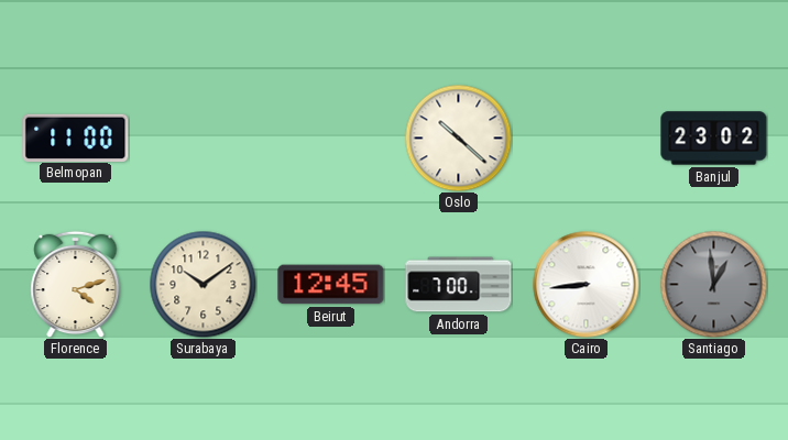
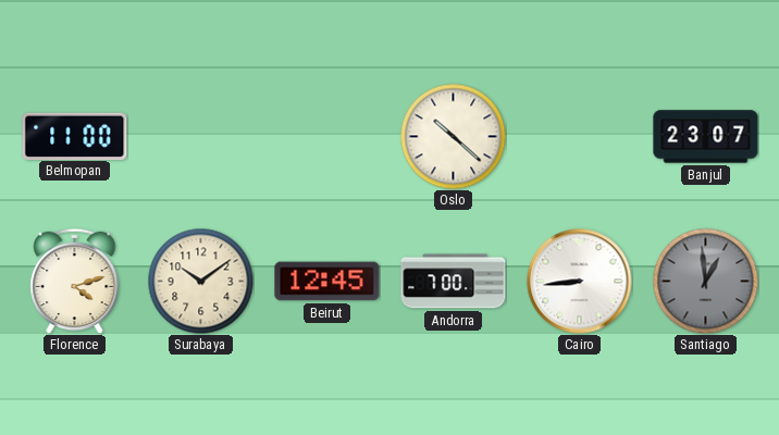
Banjul: 23:02 -> 23:07
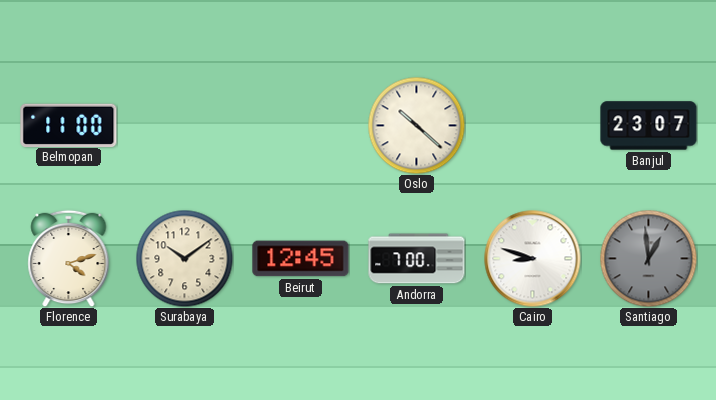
Cairo: 8:44 -> 8:48
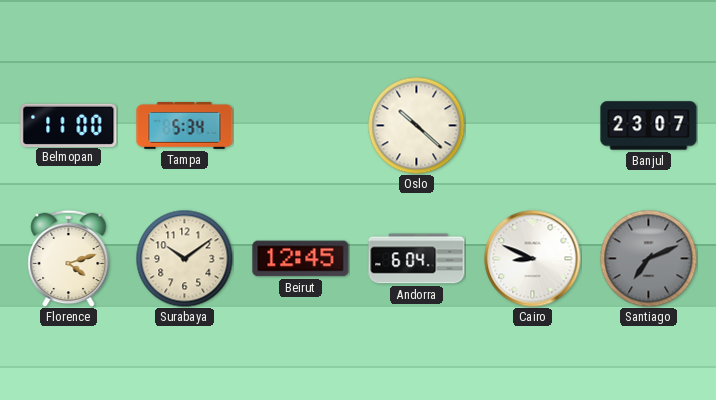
Tampa: none -> 5:34
Andorra: 7:00 -> 6:04
Cairo: 8:48 -> 8:49
Santiago: 12:59 -> 7:11
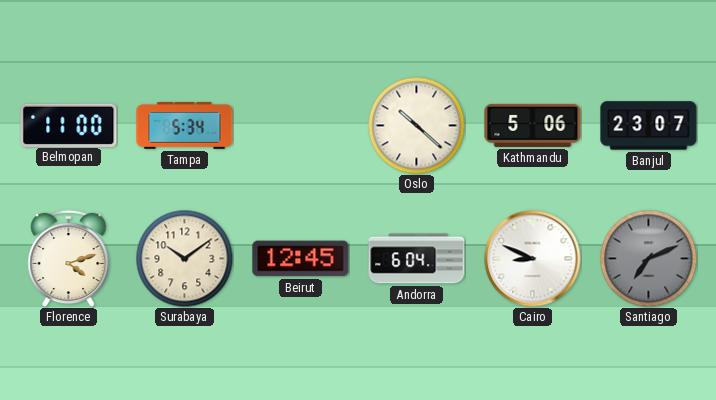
Kathmandu: none -> 5:06
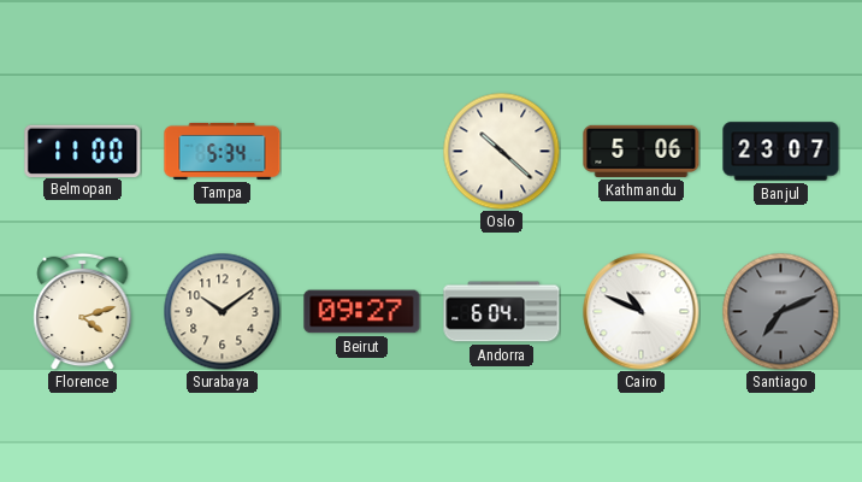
Beirut: 12:45 -> 09:27
Cairo: 8:49 -> 10:49
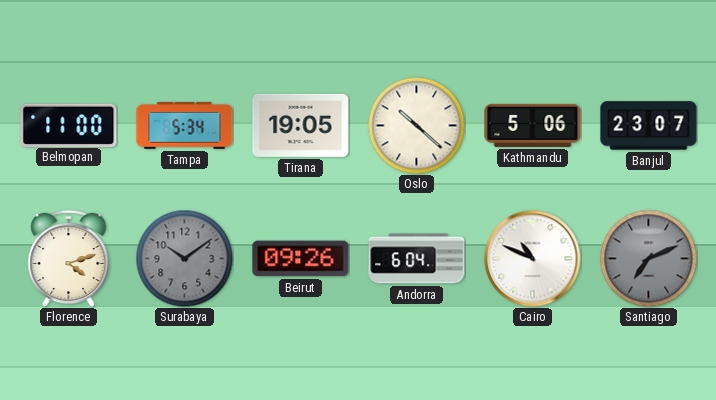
Tirana: none -> 19:05
Surabaya dial: cream -> grey
Beirut: 09:27 -> 09:26
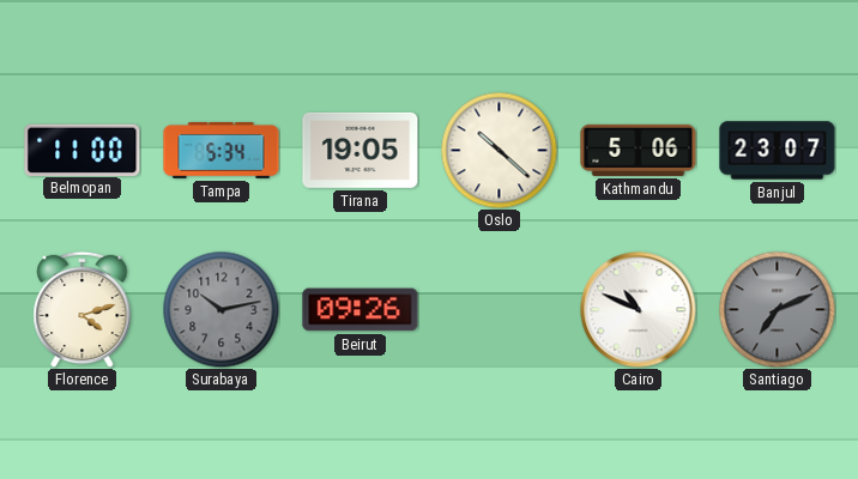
Surabaya: 10:09 -> 10:13
Andorra: 6:04 -> none
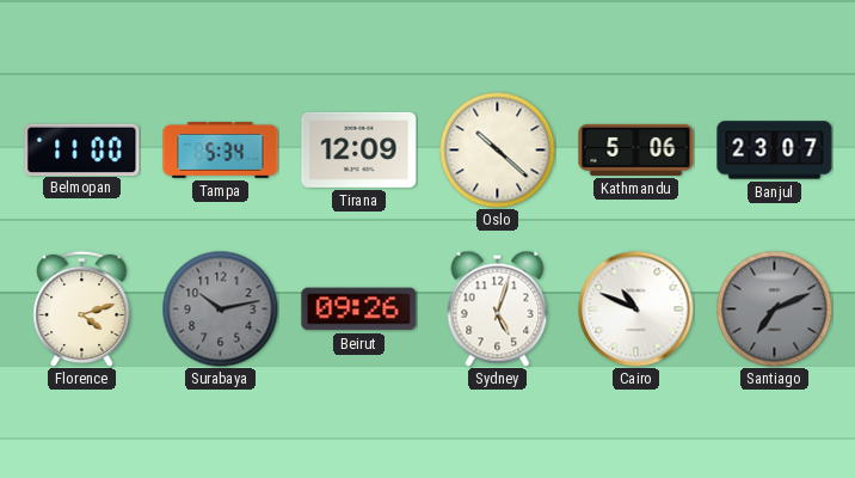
Tirana: 19:05 -> 12:09
Sydney: none -> 5:03
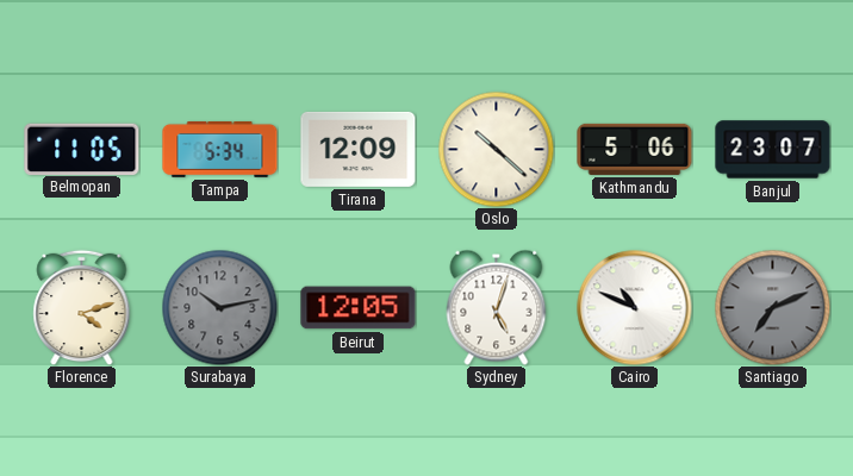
Belmopan: 11:00 -> 11:05
Beirut: 09:26 -> 12:05
